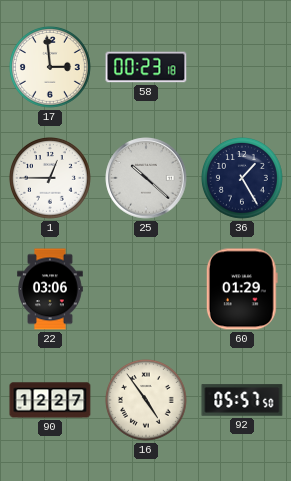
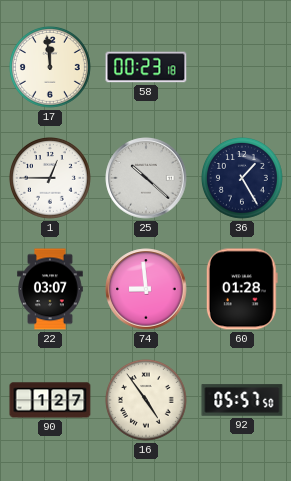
17: 2:59 -> 11:59
22: 03:06 -> 03:07
74: none -> 8:59
60: 01:29 -> 01:28
90: 12:27 -> 1:27
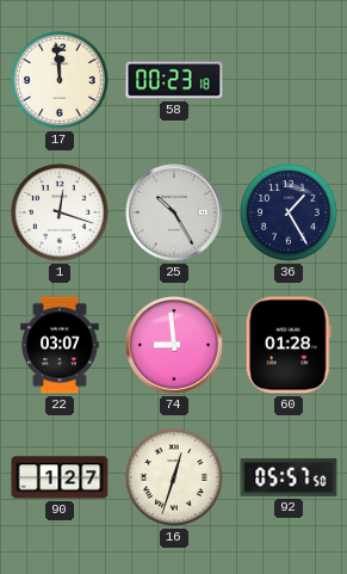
1: 12:45 -> 12:18
25: 10:22 -> 10:25
16: 4:54 -> 12:33
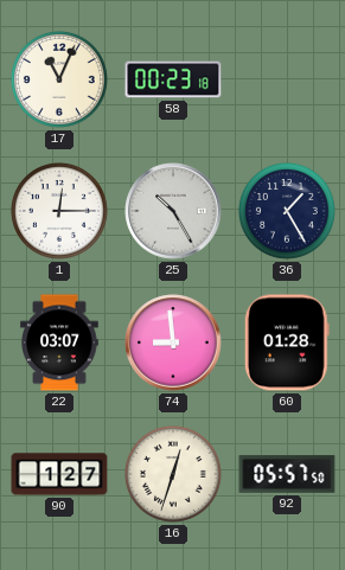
17: 11:59 -> 11:04
1: 12:18 -> 12:15
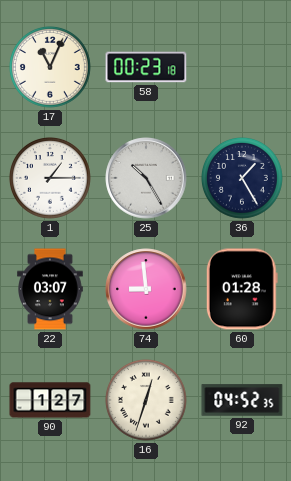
1: 12:15 -> 1:15
92: 05:57 -> 04:52
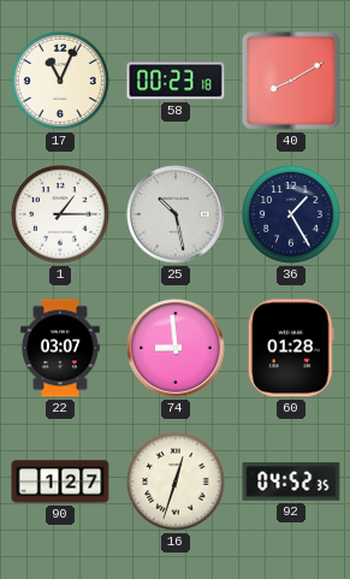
40: none -> 8:10
25: 10:25 -> 10:28
